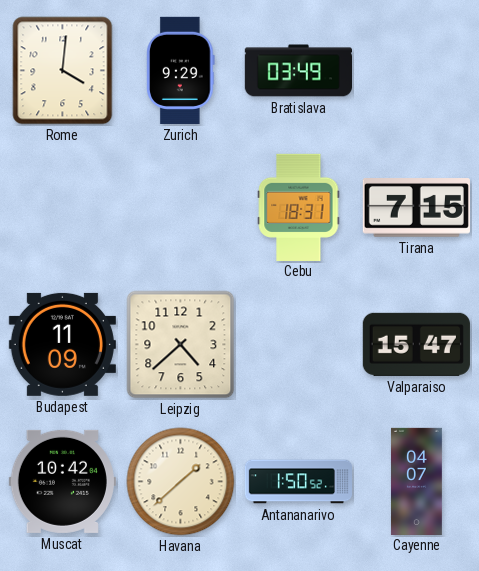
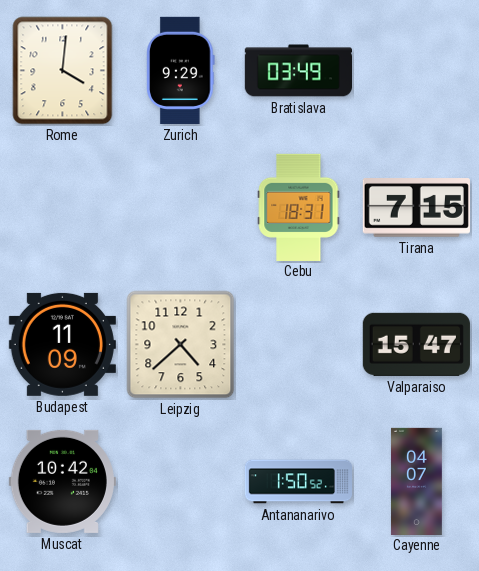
Havana: 1:38 -> none
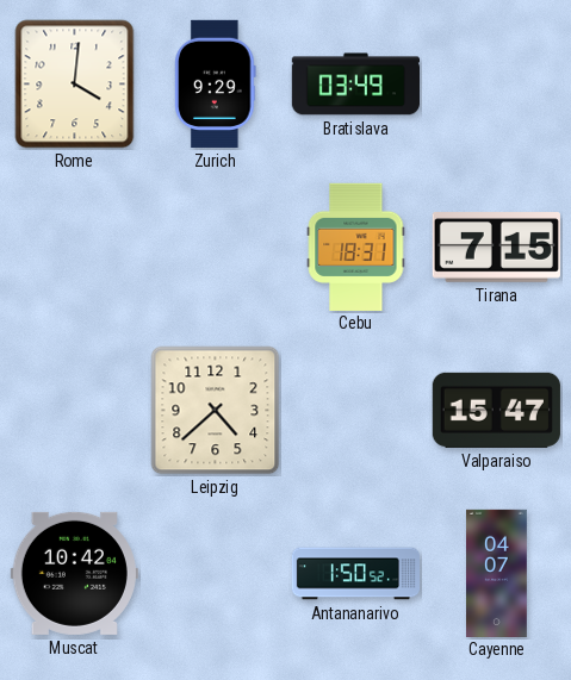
Budapest: 11:09 -> none
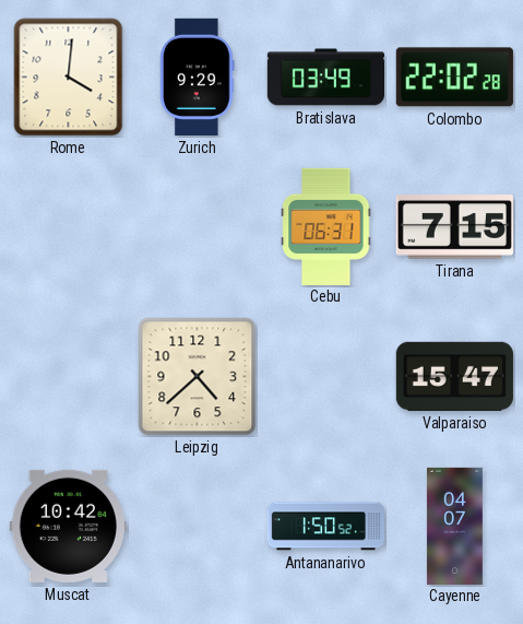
Colombo: none -> 22:02
Cebu: 18:31 -> 06:31
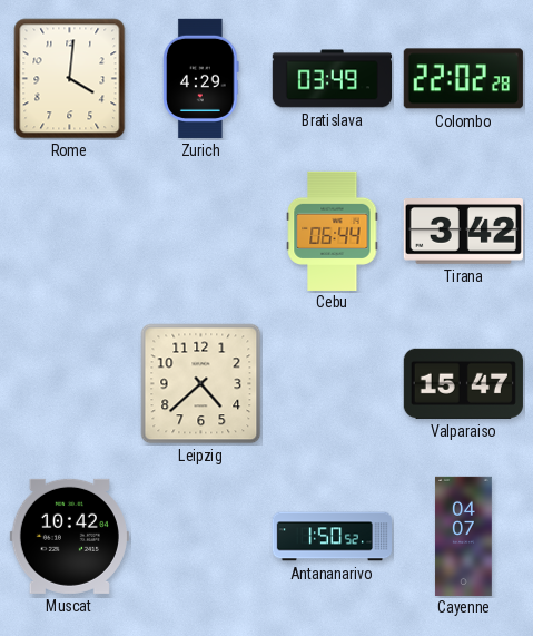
Zurich: 9:29 -> 4:29
Cebu: 06:31 -> 06:44
Tirana: 7:15 -> 3:42
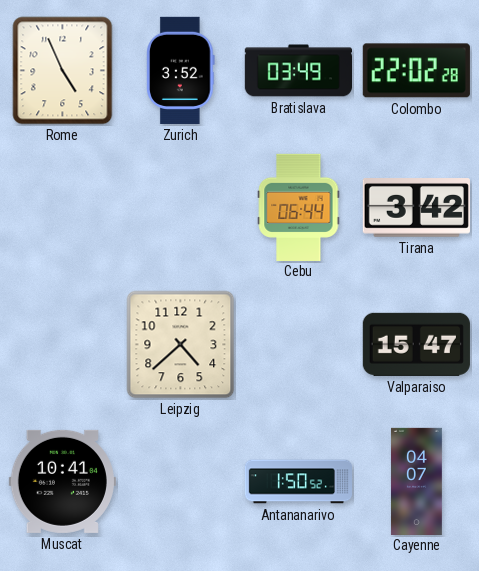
Rome: 4:01 -> 4:56
Zurich: 4:29 -> 3:52
Muscat: 10:42 -> 10:41
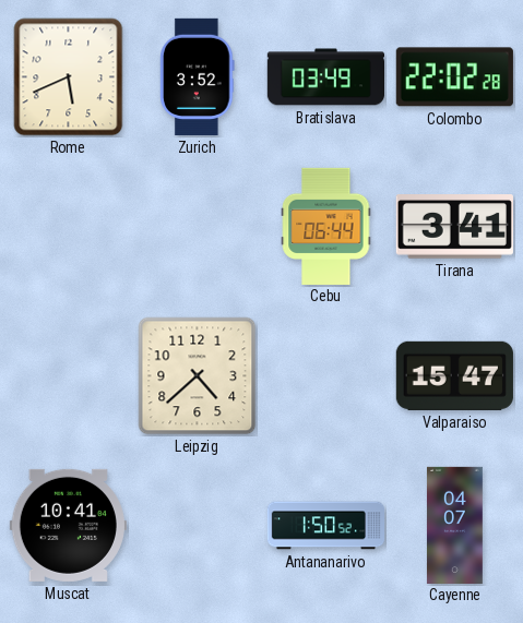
Rome: 4:56 -> 5:41
Tirana: 3:42 -> 3:41
